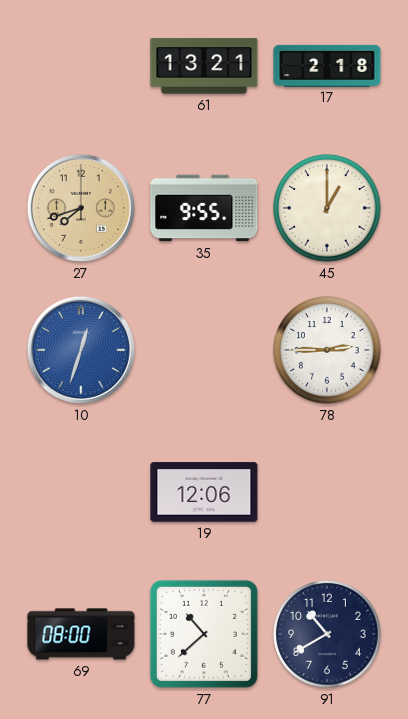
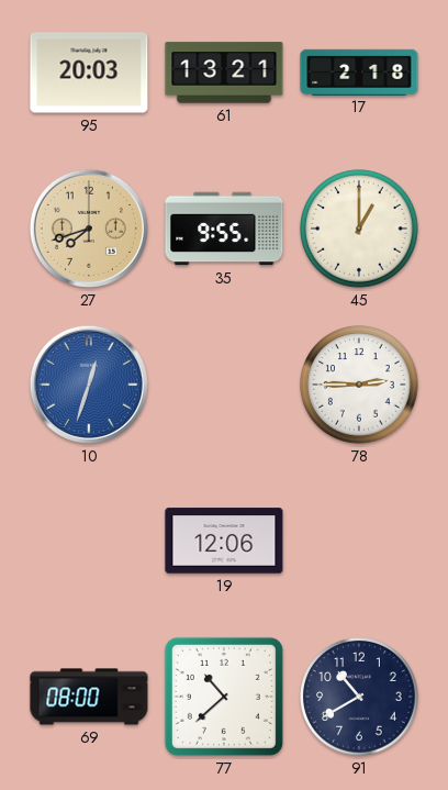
95: none -> 20:03
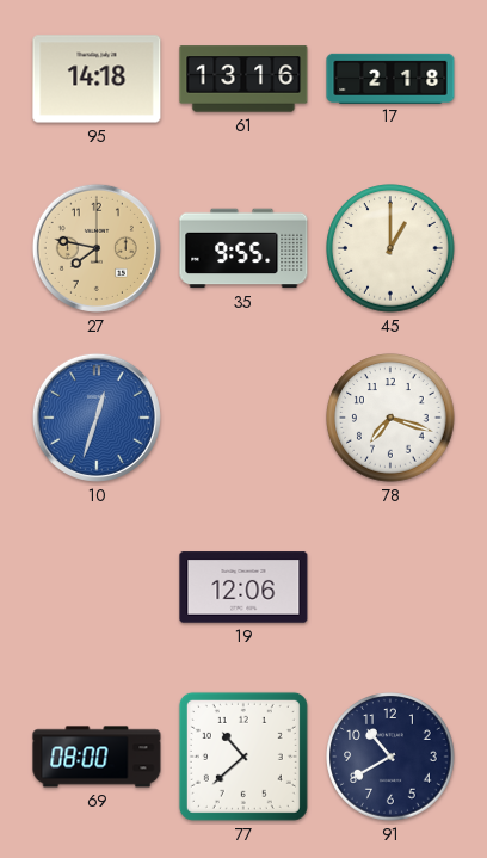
95: 20:03 -> 14:18
61: 13:21 -> 13:16
27: 7:42 -> 7:47
78: 2:45 -> 7:18
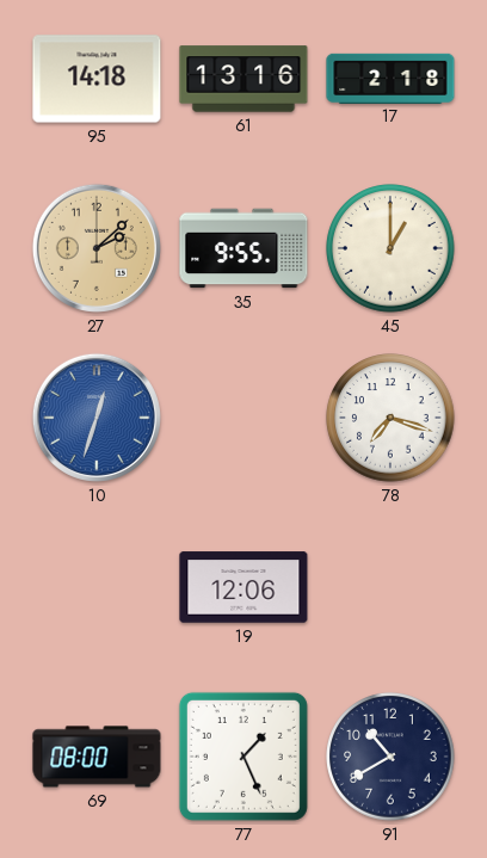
27: 7:47 -> 2:08
77: 10:38 -> 1:26
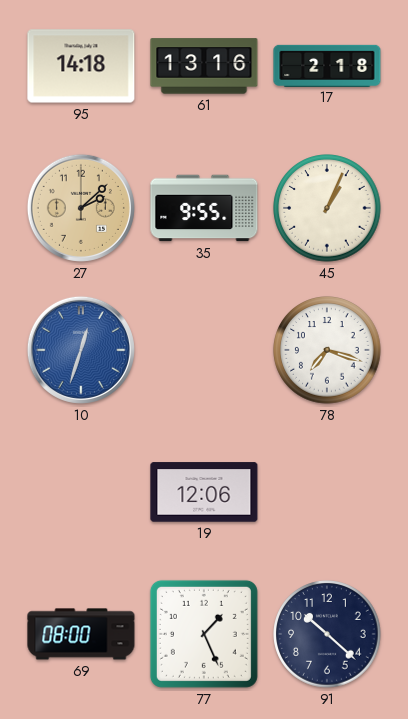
45: 1:00 -> 1:04
91: 10:40 -> 10:22
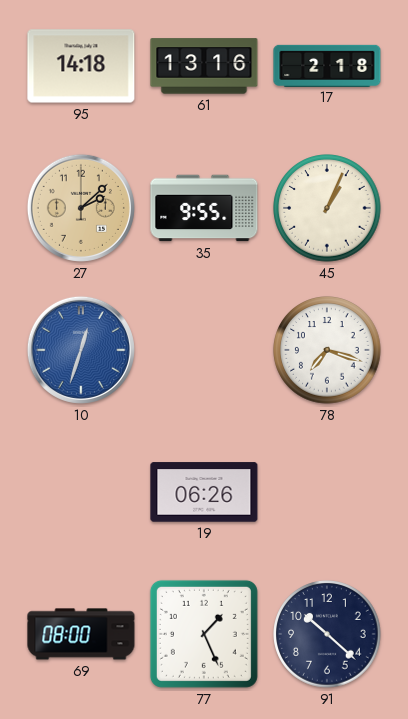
19: 12:06 -> 06:26
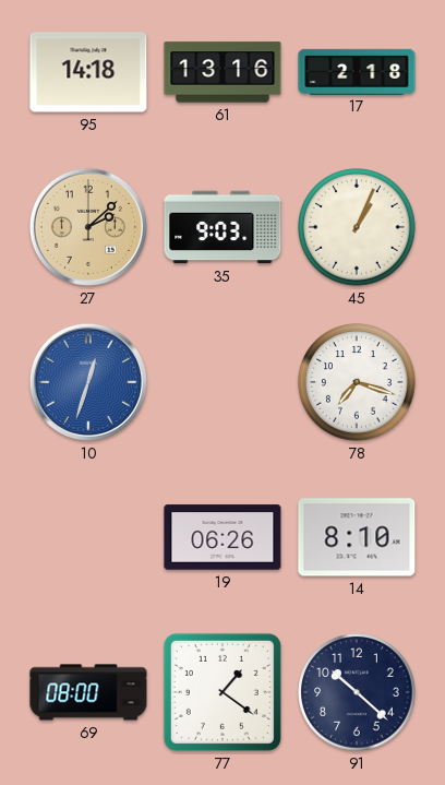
35: 9:55 -> 9:03
14: none -> 8:10
77: 1:26 -> 1:21
